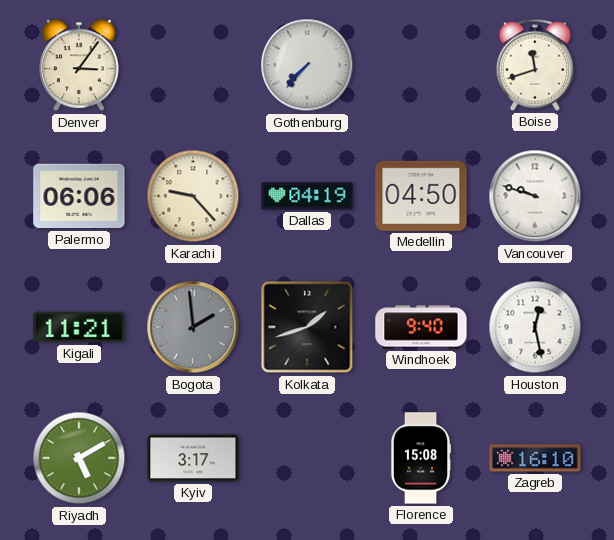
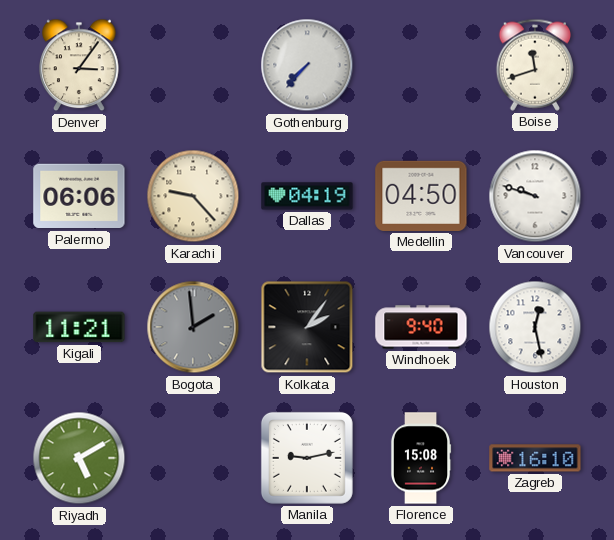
Kolkata: 1:42 -> 2:06
Kyiv: 3:17 -> none
Manila: none -> 9:13
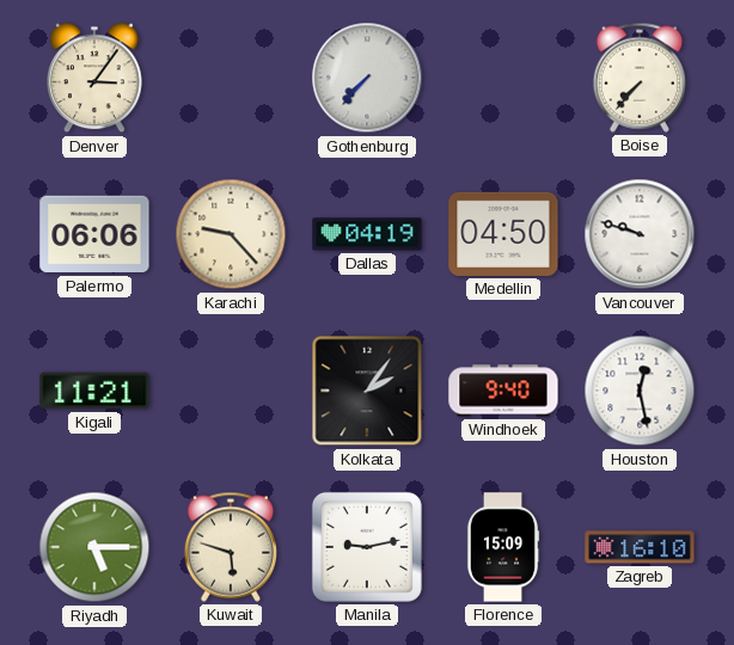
Boise: 11:42 -> 7:37
Bogota: 1:59 -> none
Riyadh: 5:10 -> 5:15
Kuwait: none -> 5:48
Florence: 15:08 -> 15:09
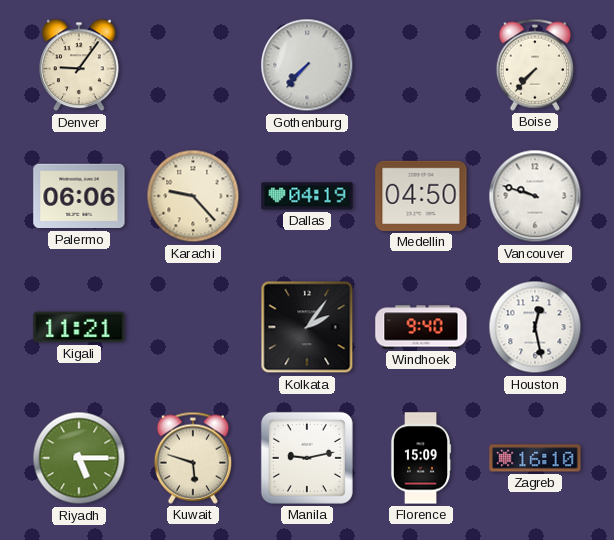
Denver: 3:06 -> 9:06
